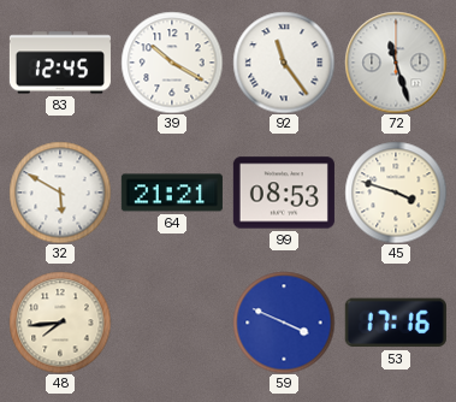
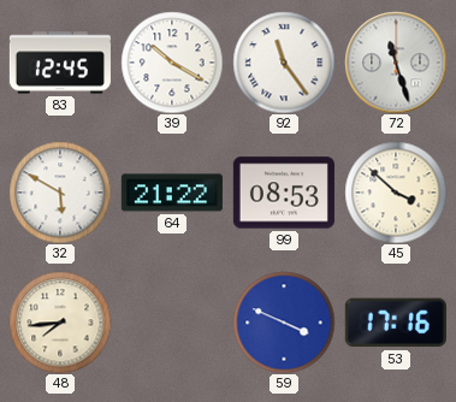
64: 21:21 -> 21:22
45: 3:48 -> 3:52
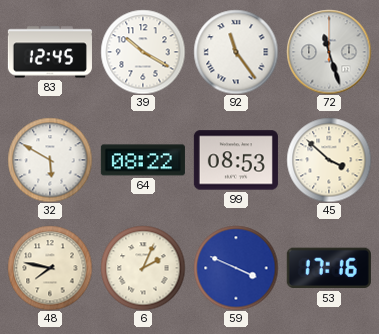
64: 21:22 -> 08:22
48: 7:44 -> 7:47
6: none -> 2:04
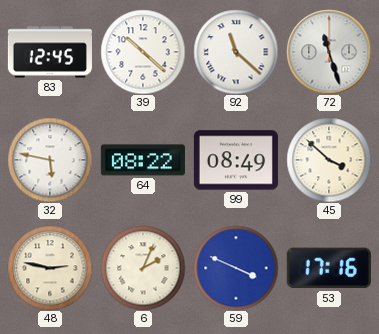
39: 10:20 -> 10:22
92: 11:24 -> 11:22
32: 5:50 -> 5:47
99: 08:53 -> 08:49
48: 7:47 -> 2:47
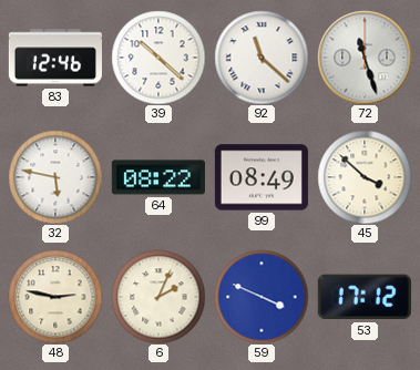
83: 12:45 -> 12:46
53: 17:16 -> 17:12
